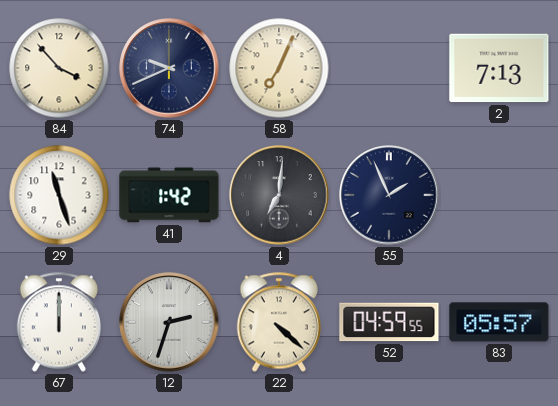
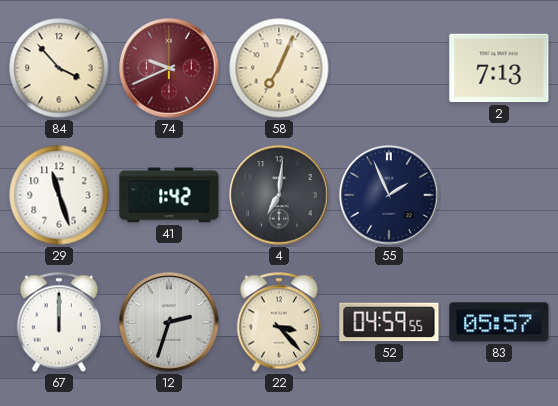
74 dial: navy -> burgundy
22: 4:22 -> 3:23
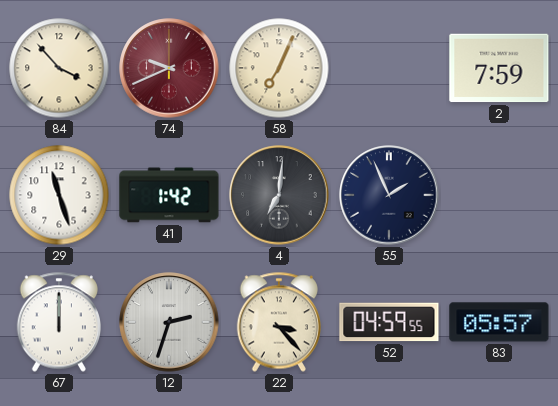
2: 7:13 -> 7:59
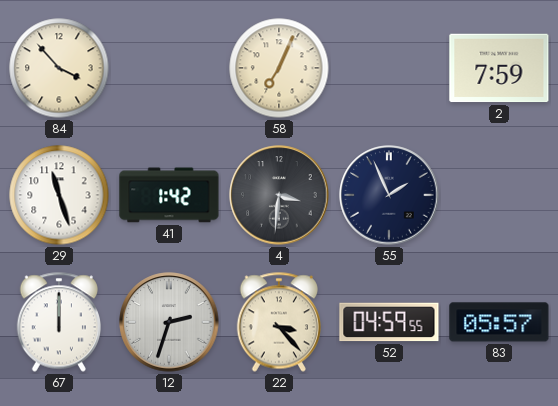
74: 9:41 -> none
4: 7:01 -> 3:31
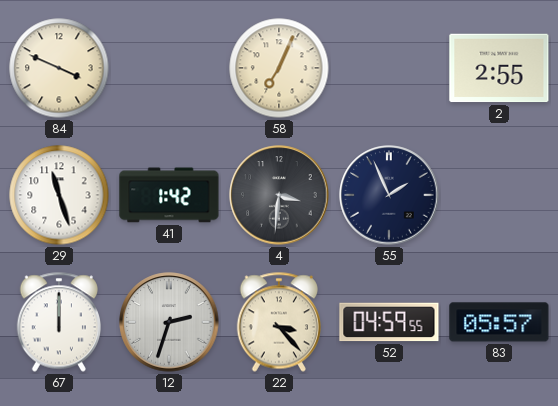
84: 3:53 -> 3:49
2: 7:59 -> 2:55
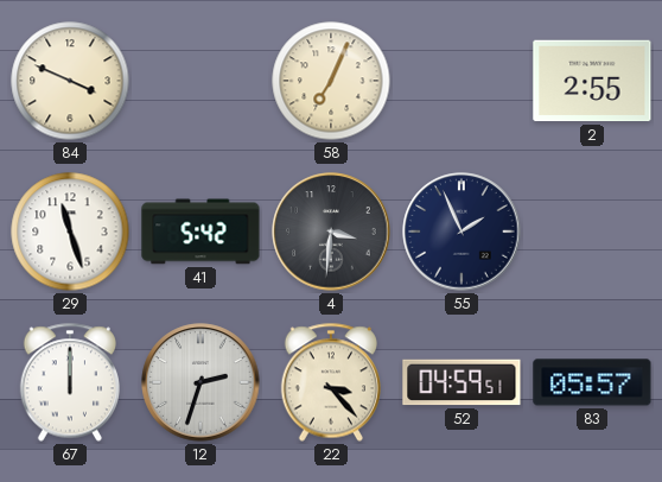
41: 1:42 -> 5:42
52: 04:59:55 -> 04:59:51
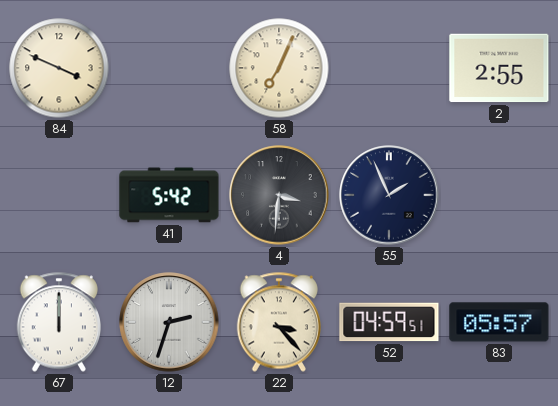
29: 11:27 -> none
